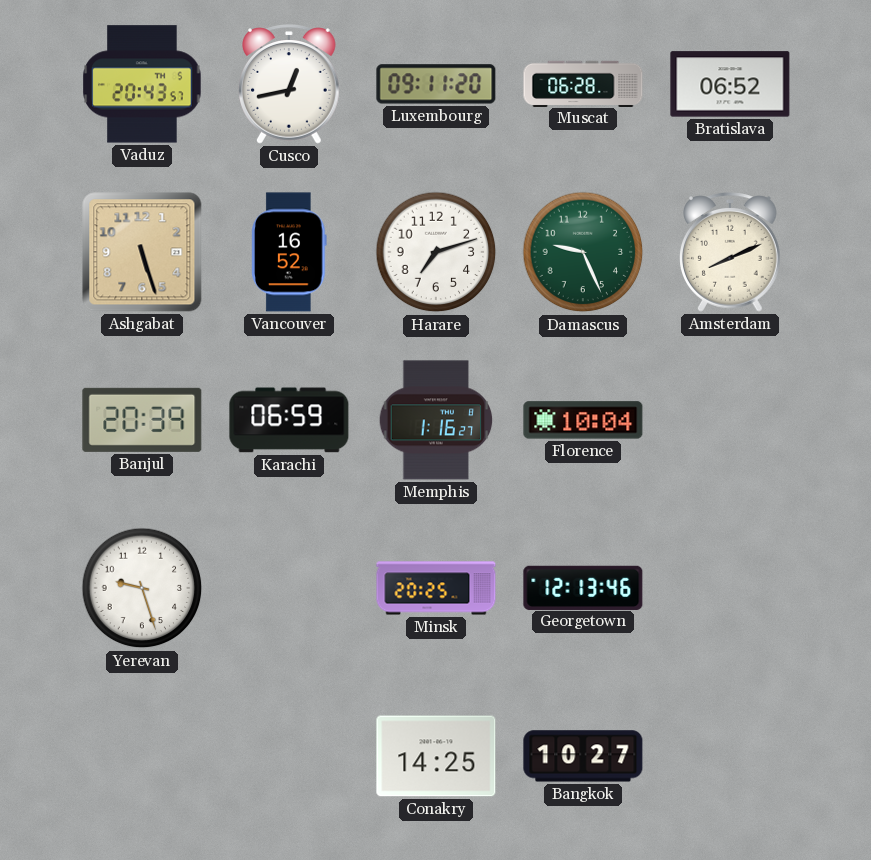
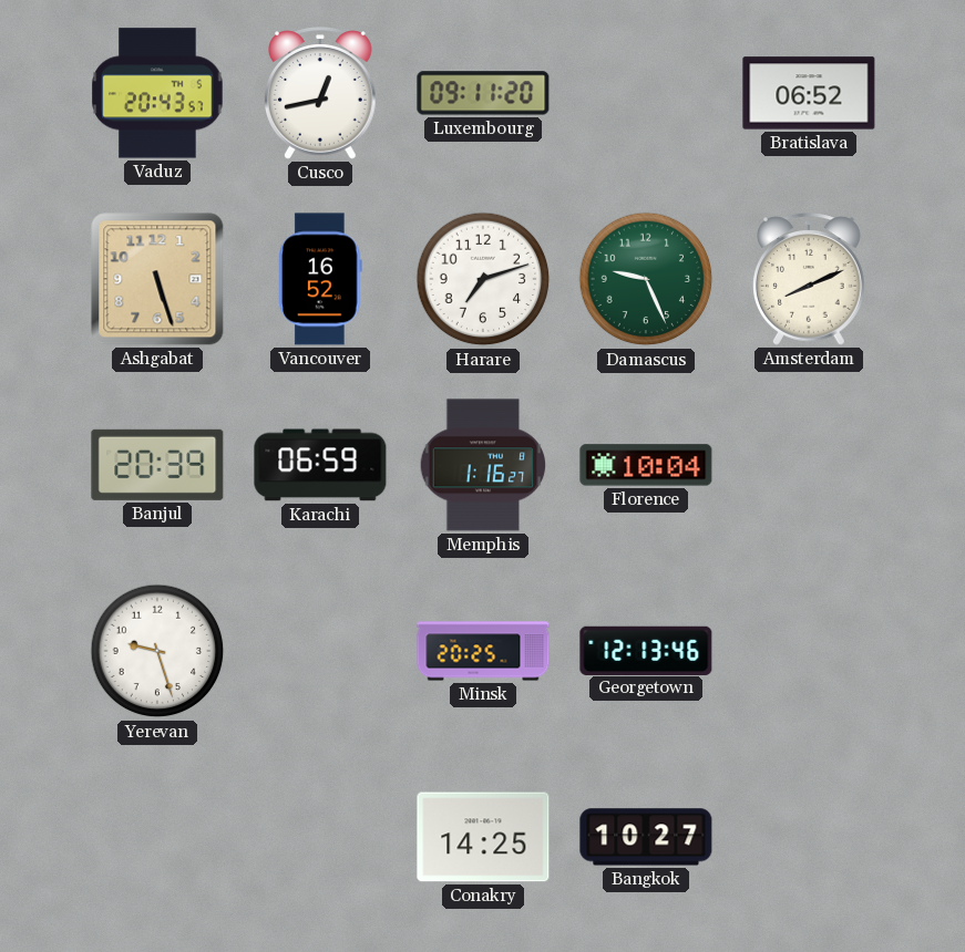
Muscat: 06:28 -> none
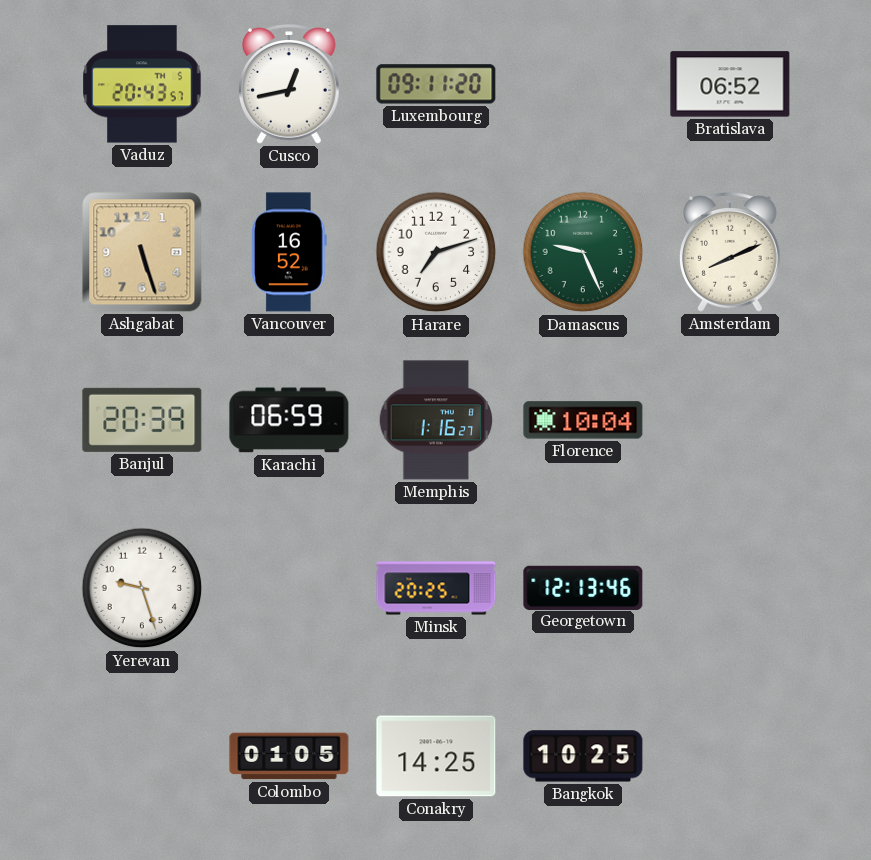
Colombo: none -> 01:05
Bangkok: 10:27 -> 10:25
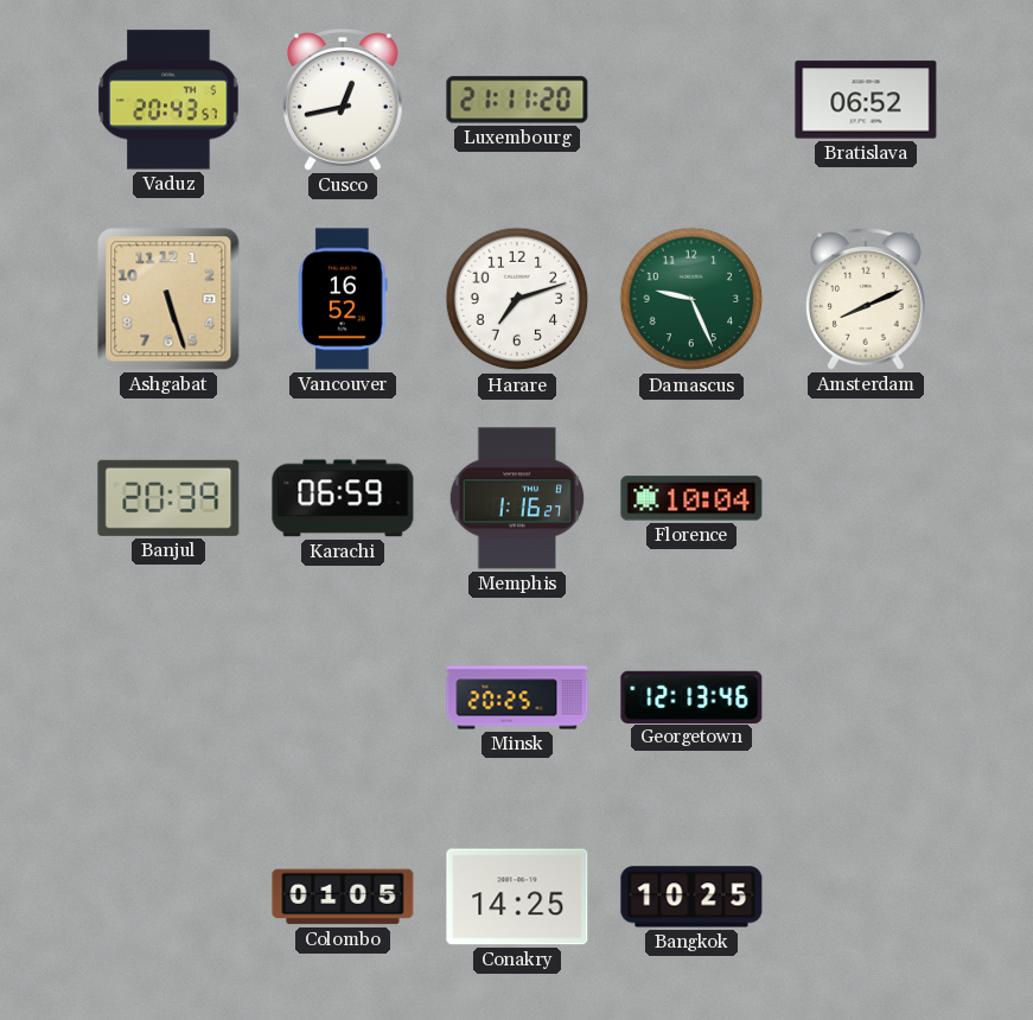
Luxembourg: 09:11 -> 21:11
Yerevan: 9:27 -> none
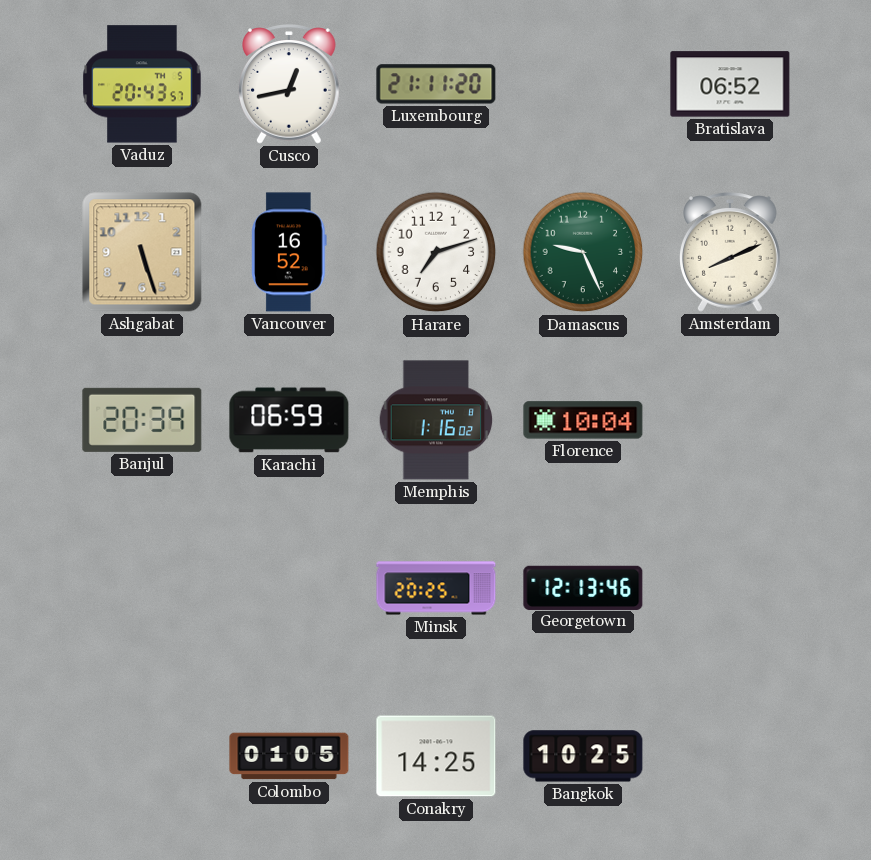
Memphis: 1:16:27 -> 1:16:02
